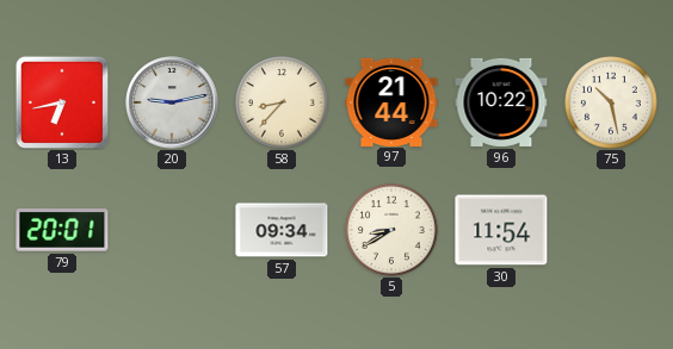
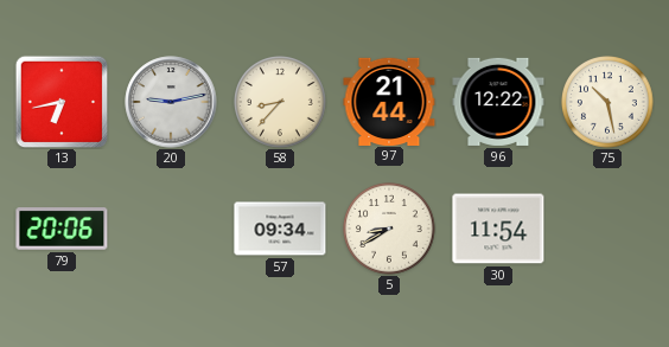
96: 10:22 -> 12:22
79: 20:01 -> 20:06
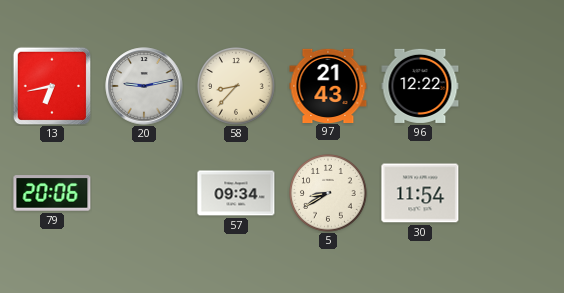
97: 21:44 -> 21:43
75: 10:28 -> none
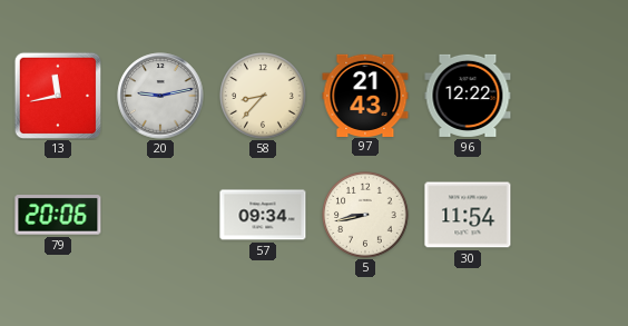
13: 6:43 -> 11:43
5: 8:40 -> 8:43
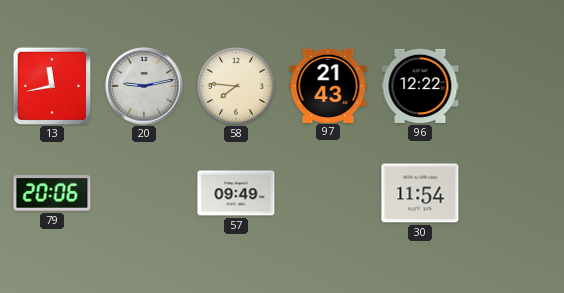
58: 8:37 -> 7:46
57: 09:34 -> 09:49
5: 8:43 -> none
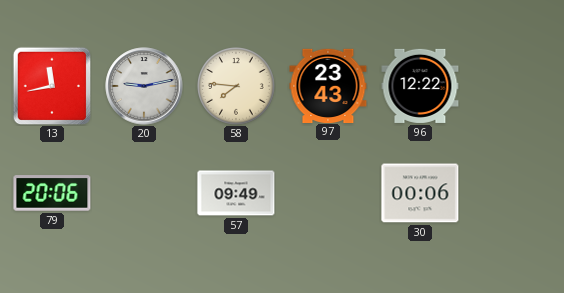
97: 21:43 -> 23:43
30: 11:54 -> 00:06
